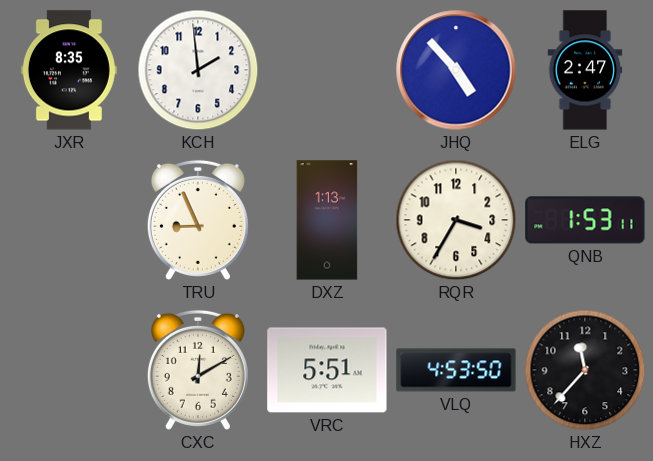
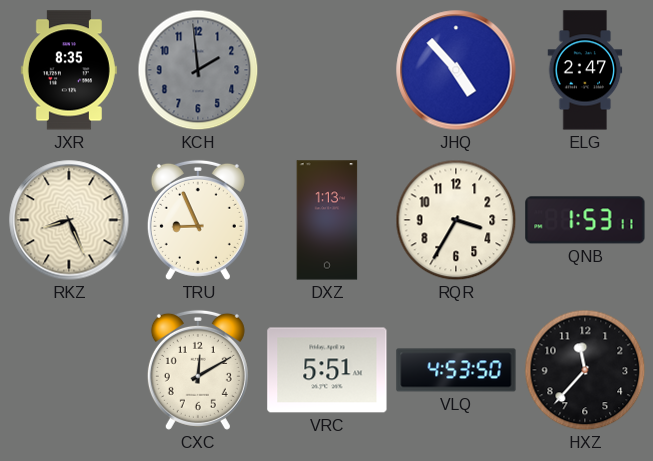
KCH dial: white -> grey
RKZ: none -> 8:26
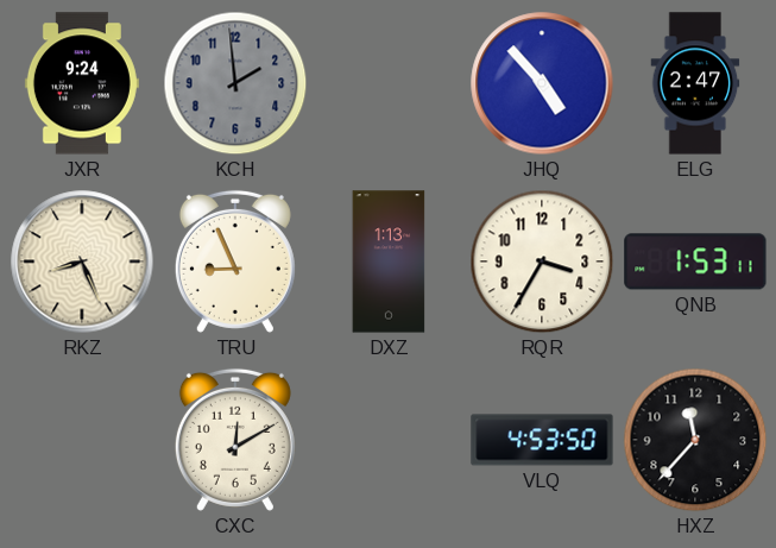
JXR: 8:35 -> 9:24
VRC: 5:51 -> none
